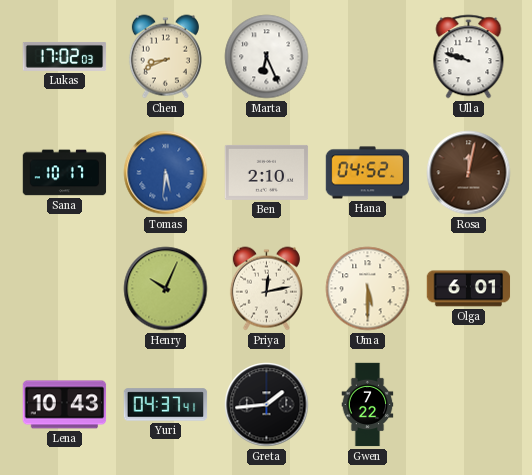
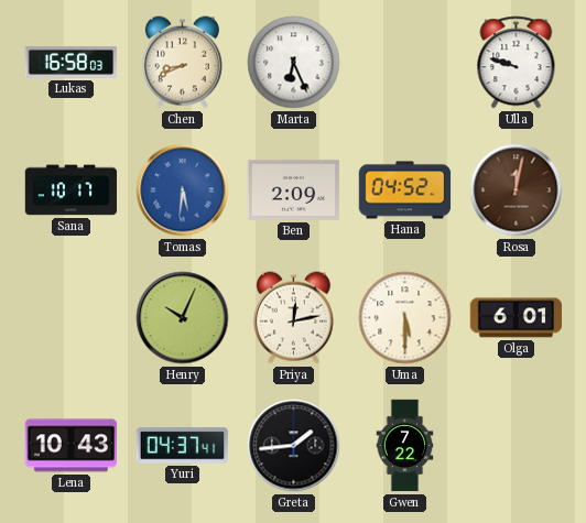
Lukas: 17:02 -> 16:58
Ben: 2:10 -> 2:09
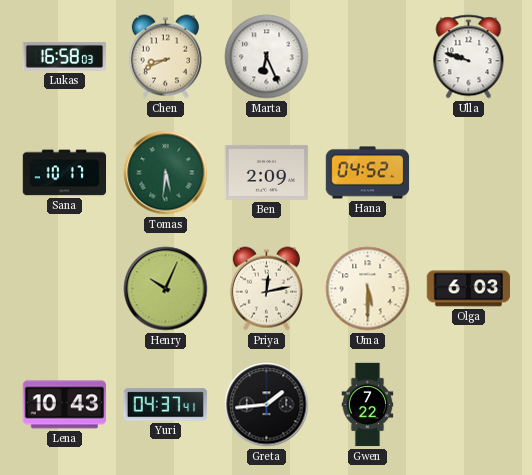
Tomas dial: blue -> green
Rosa: 12:02 -> none
Olga: 6:01 -> 6:03
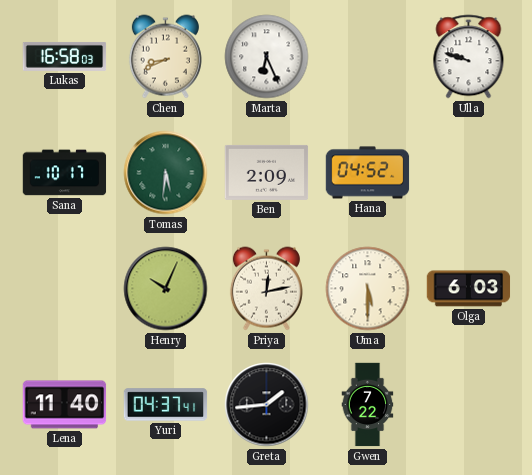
Lena: 10:43 -> 11:40
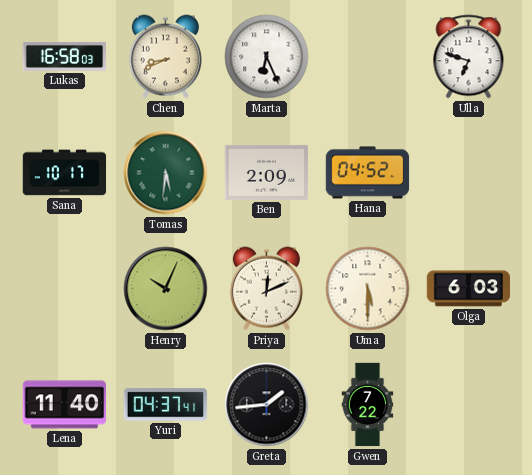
Ulla: 9:48 -> 6:48
Priya: 12:13 -> 12:11
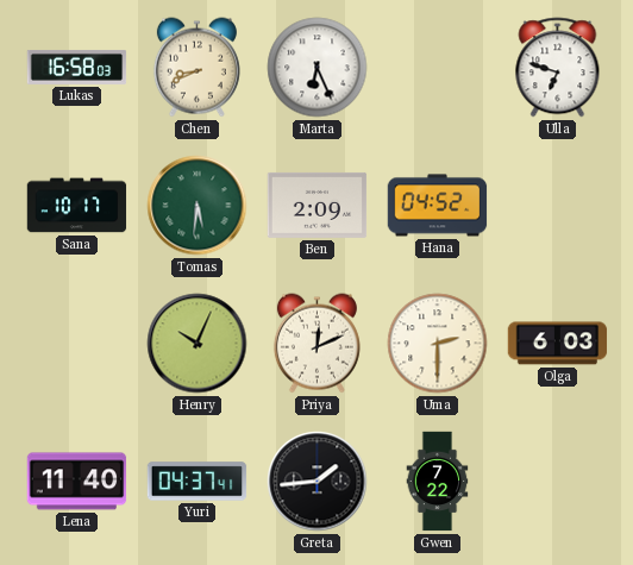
Uma: 5:30 -> 2:30
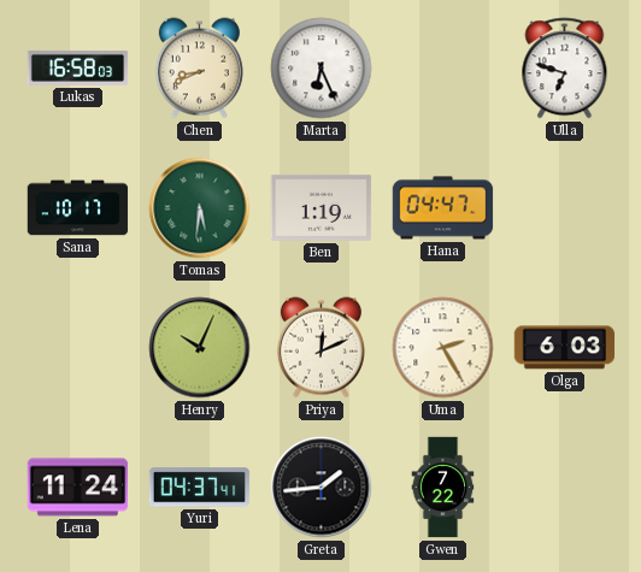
Ben: 2:09 -> 1:19
Hana: 04:52 -> 04:47
Uma: 2:30 -> 2:25
Lena: 11:40 -> 11:24
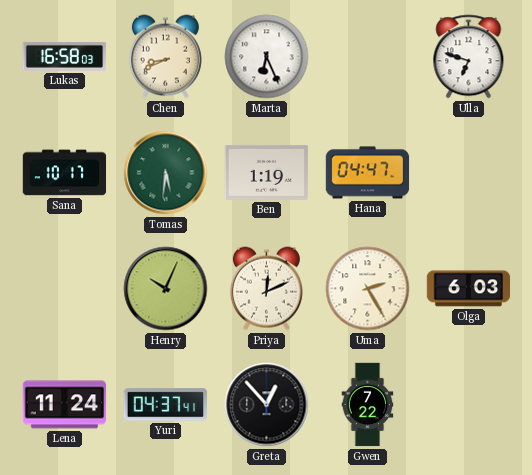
Greta: 1:44 -> 12:53
